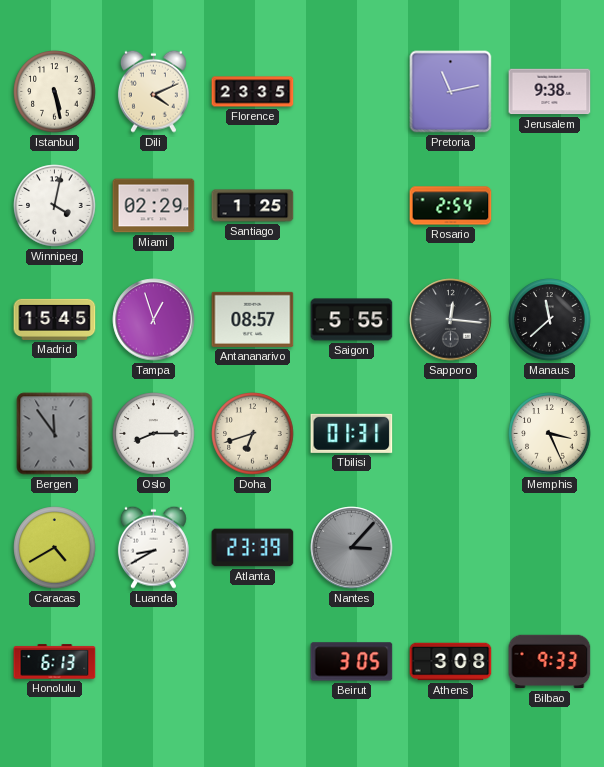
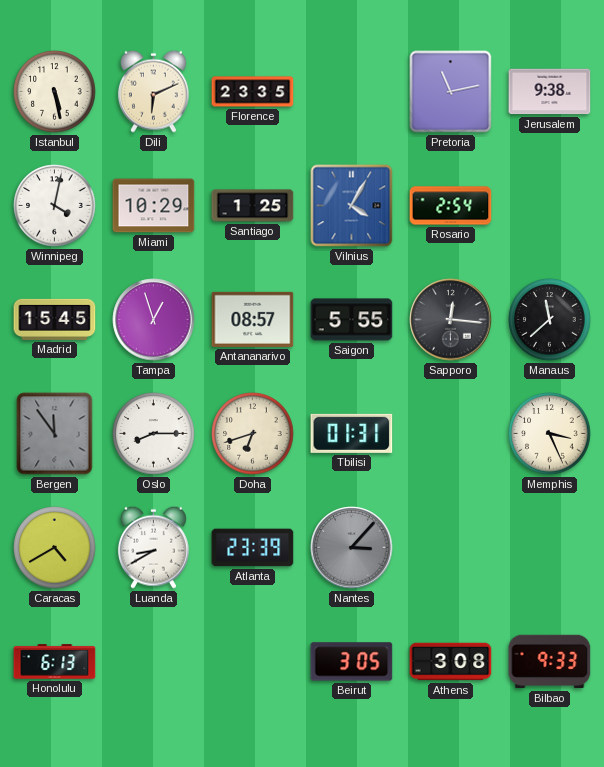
Dili: 4:11 -> 6:11
Miami: 02:29 -> 10:29
Vilnius: none -> 4:05
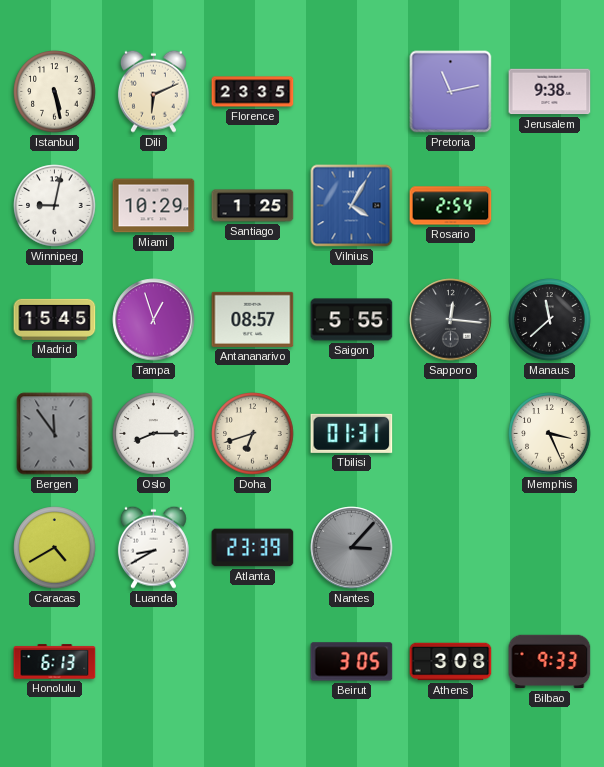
Winnipeg: 4:02 -> 9:02
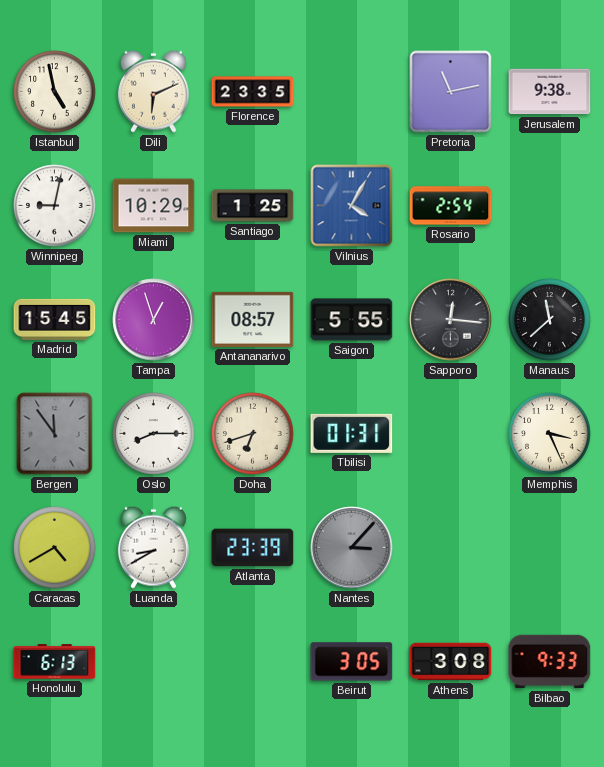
Istanbul: 5:28 -> 4:58
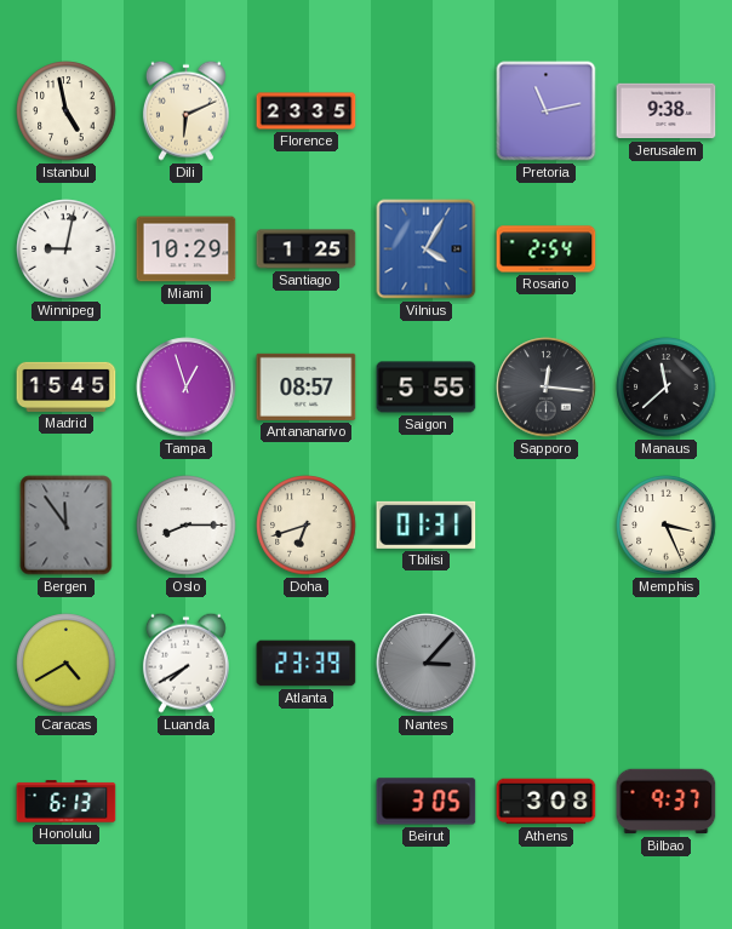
Luanda: 8:40 -> 7:40
Bilbao: 9:33 -> 9:37
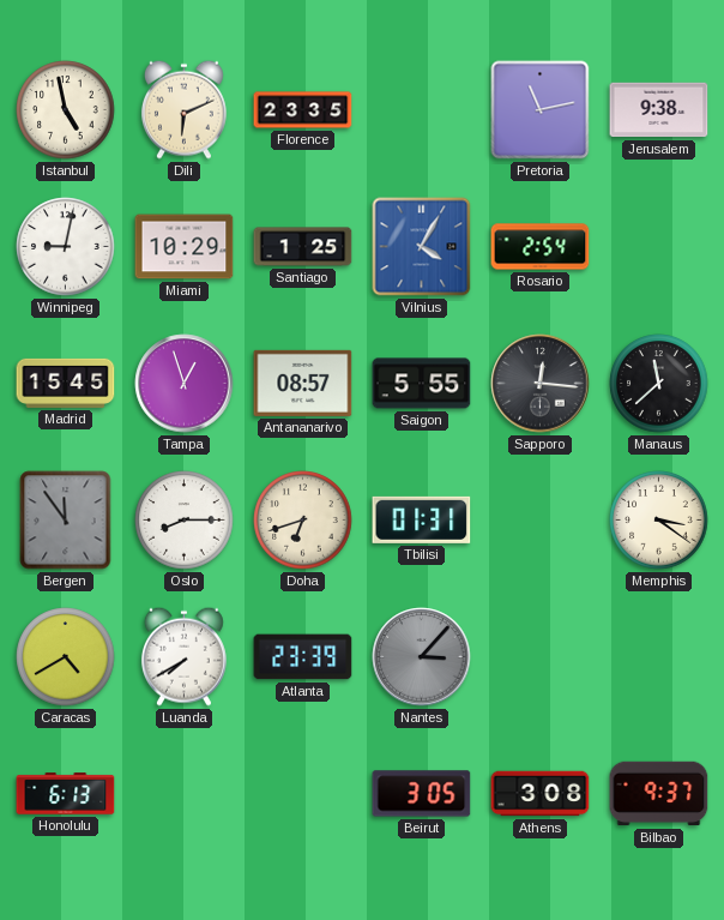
Memphis: 3:26 -> 3:21
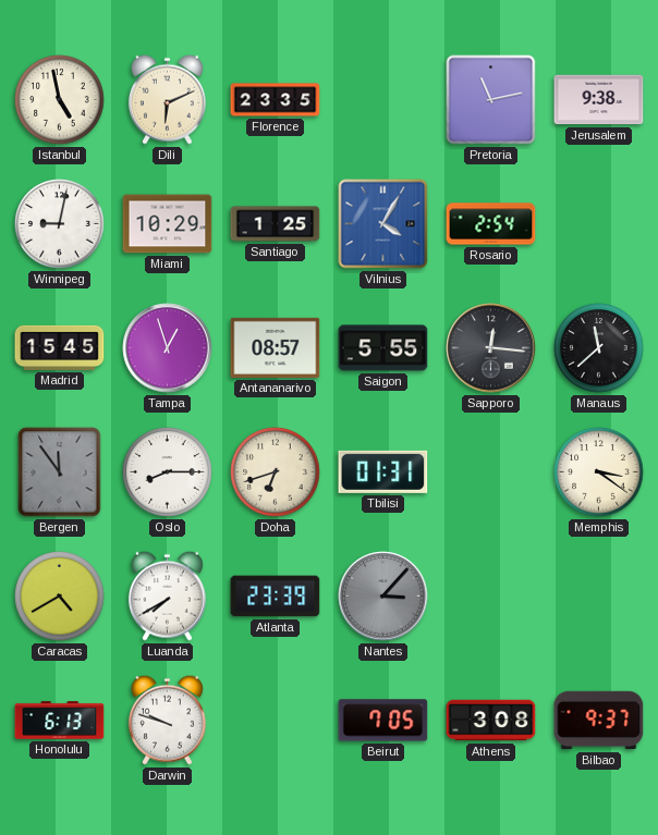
Darwin: none -> 9:48
Beirut: 3:05 -> 7:05
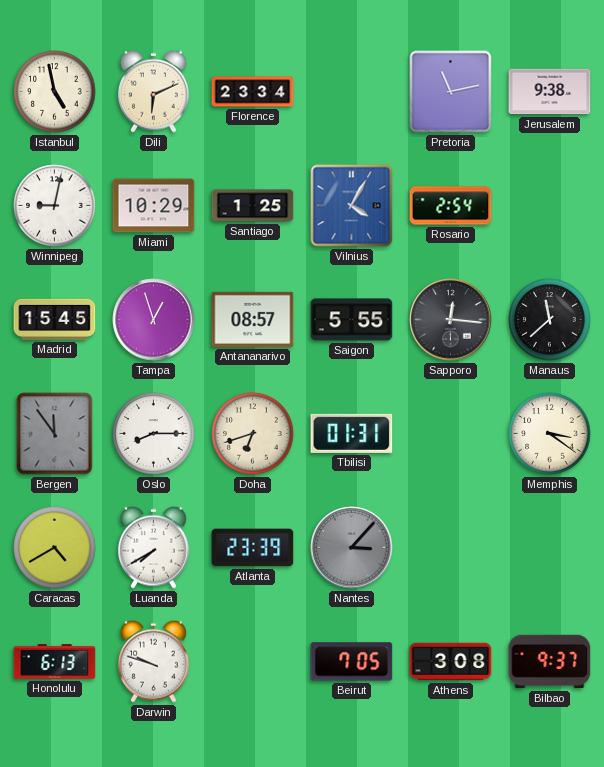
Florence: 23:35 -> 23:34
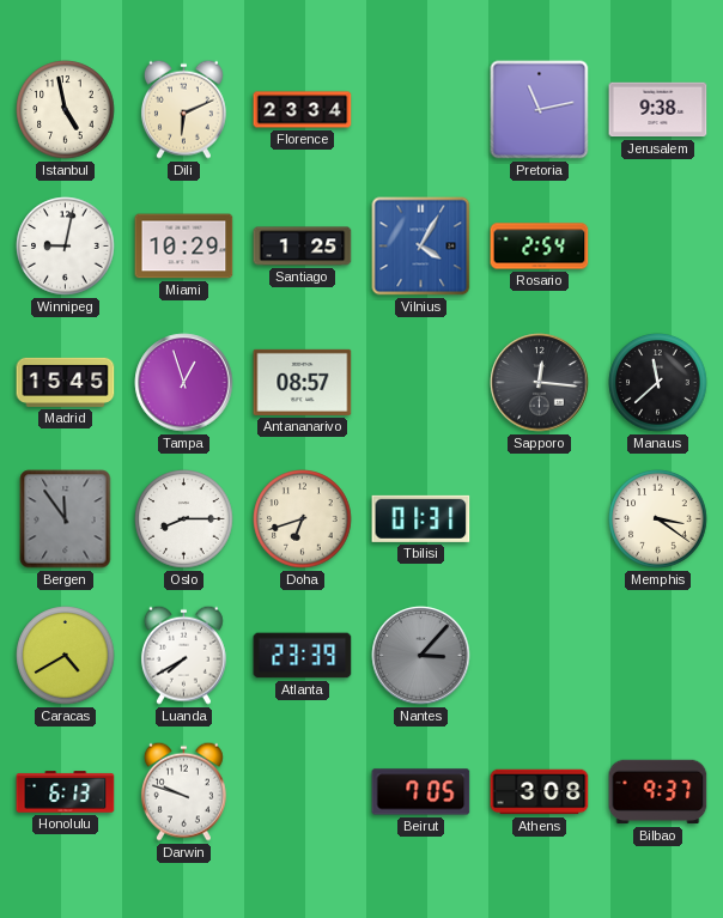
Saigon: 5:55 -> none
